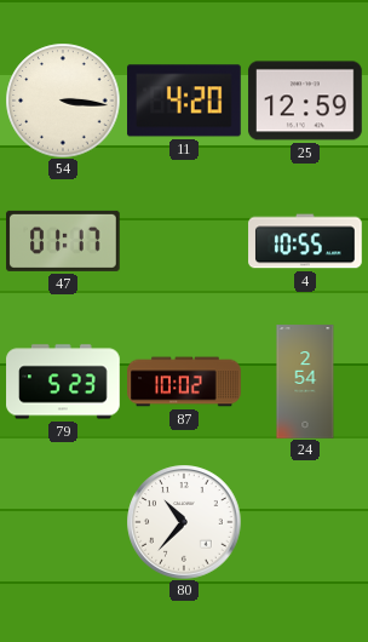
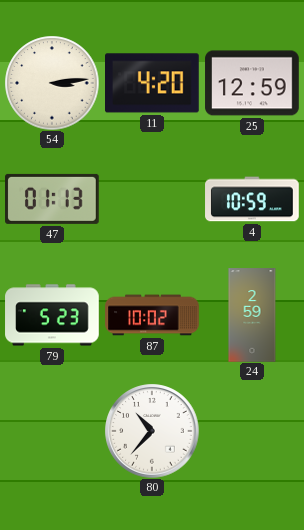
54: 3:16 -> 3:14
47: 01:17 -> 01:13
4: 10:55 -> 10:59
24: 2:54 -> 2:59
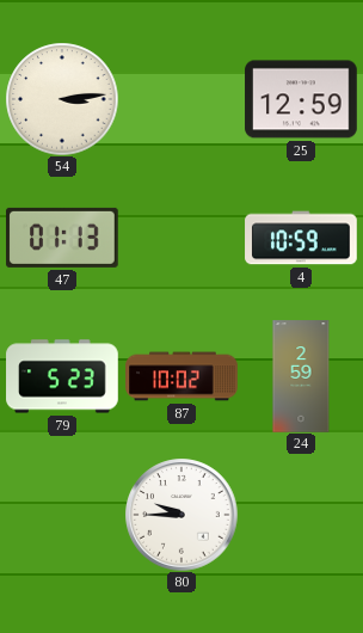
11: 4:20 -> none
80: 10:37 -> 9:45
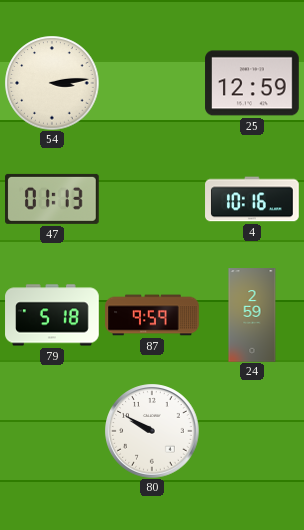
4: 10:59 -> 10:16
79: 5:23 -> 5:18
87: 10:02 -> 9:59
80: 9:45 -> 9:50
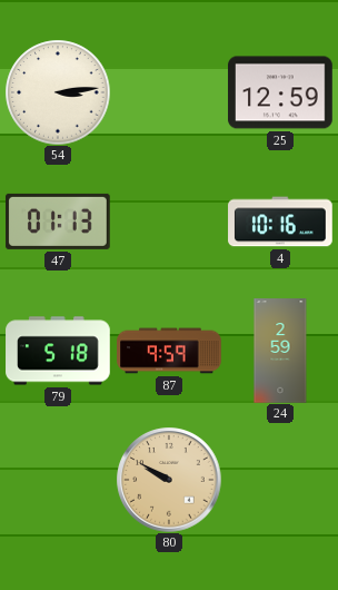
80 dial: white -> champagne
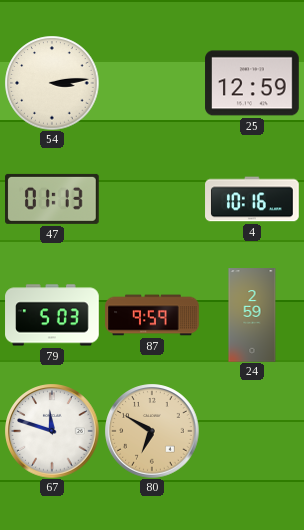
79: 5:18 -> 5:03
67: none -> 11:48
80: 9:50 -> 6:50
